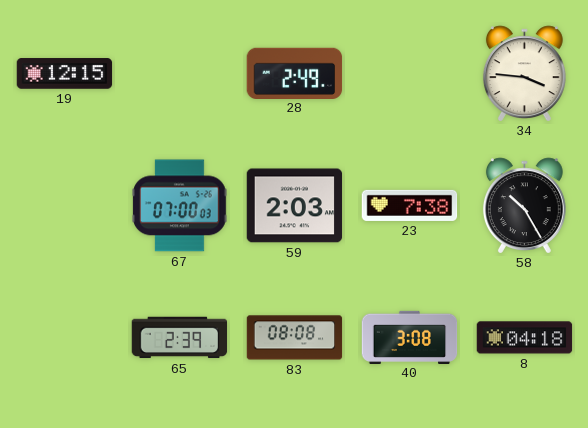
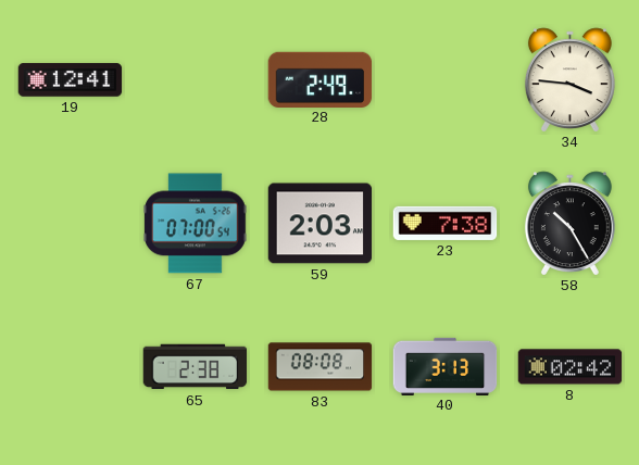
19: 12:15 -> 12:41
67: 07:00:03 -> 07:00:54
65: 2:39 -> 2:38
40: 3:08 -> 3:13
8: 04:18 -> 02:42
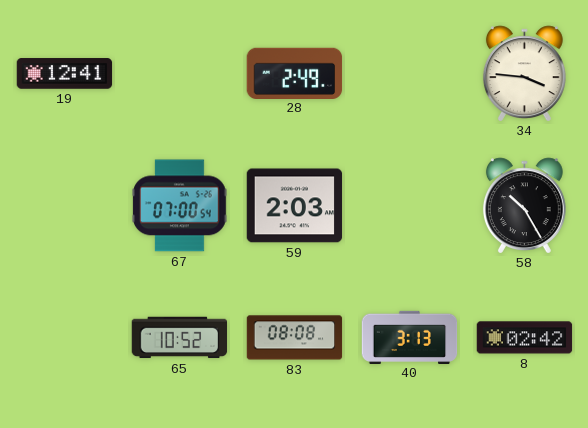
23: 7:38 -> none
65: 2:38 -> 10:52
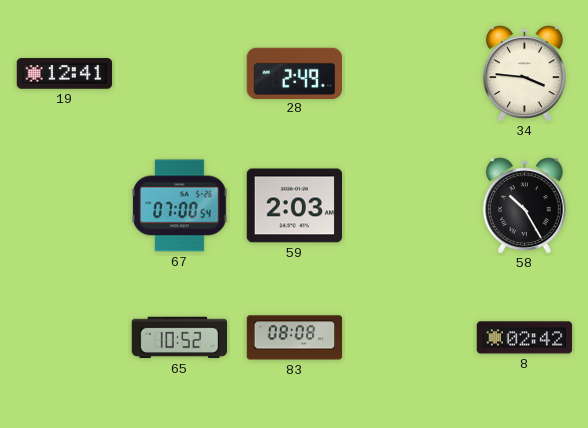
40: 3:13 -> none
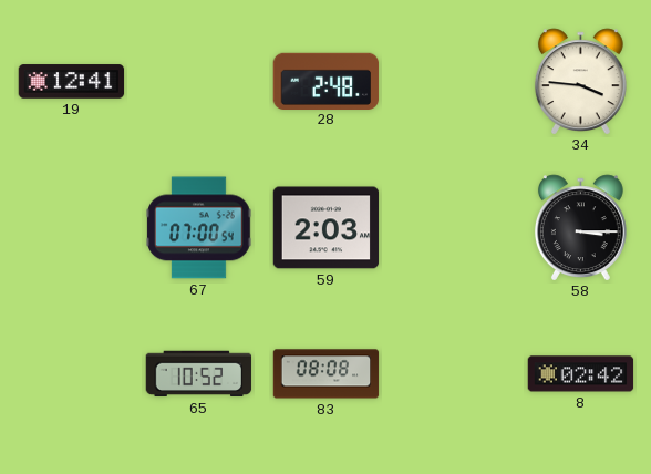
28: 2:49 -> 2:48
58: 10:25 -> 3:15
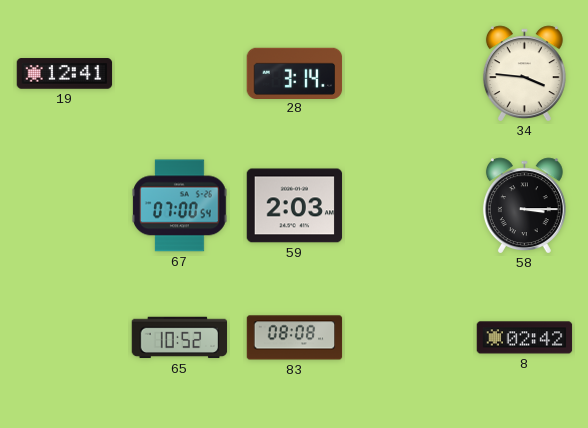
28: 2:48 -> 3:14
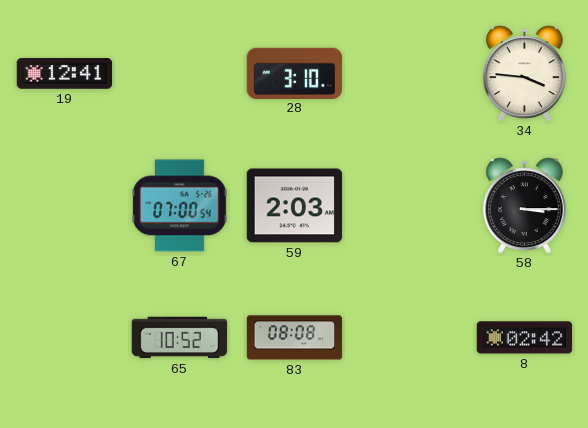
28: 3:14 -> 3:10
